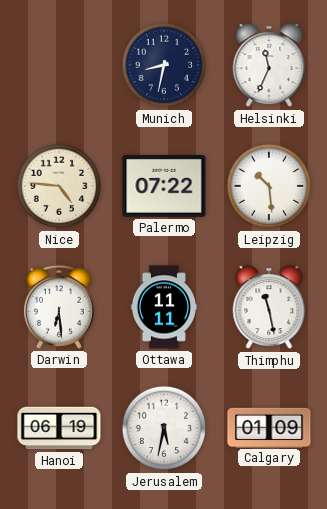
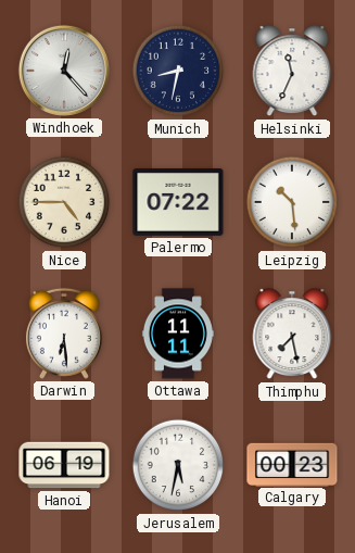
Windhoek: none -> 12:23
Nice: 4:46 -> 4:45
Thimphu: 11:28 -> 7:28
Calgary: 01:09 -> 00:23
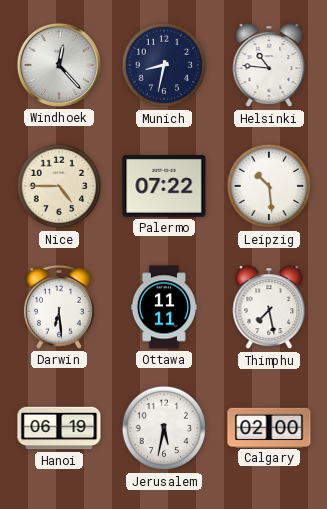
Helsinki: 11:34 -> 10:46
Calgary: 00:23 -> 02:00
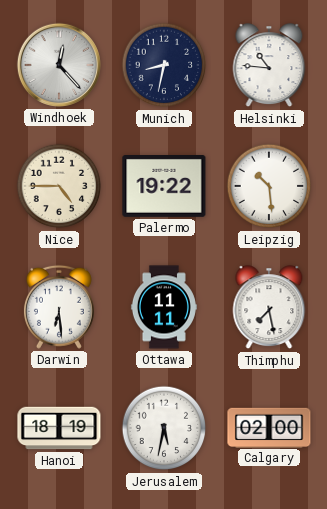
Palermo: 07:22 -> 19:22
Hanoi: 06:19 -> 18:19
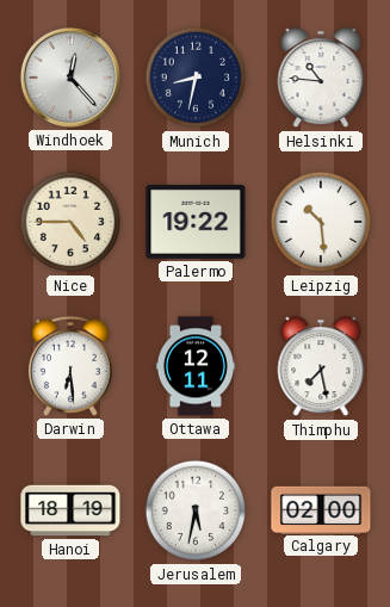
Ottawa: 11:11 -> 12:11
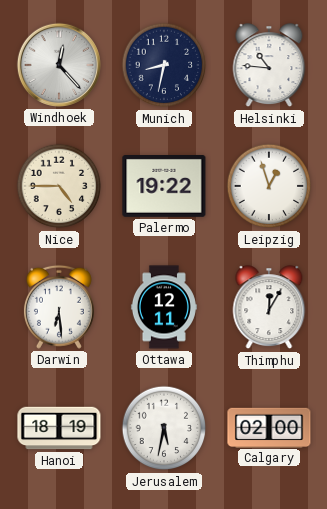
Leipzig: 10:29 -> 12:57
Thimphu: 7:28 -> 12:05
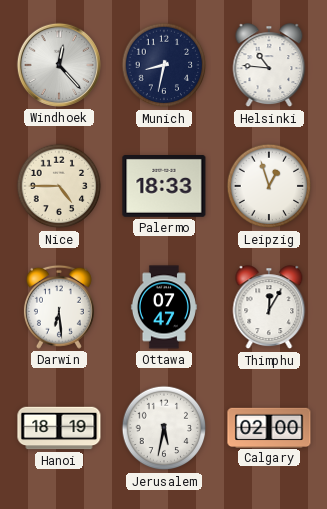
Palermo: 19:22 -> 18:33
Ottawa: 12:11 -> 07:47
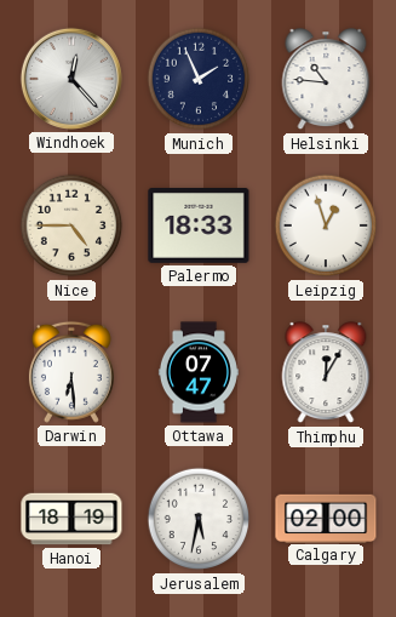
Munich: 8:32 -> 1:56
